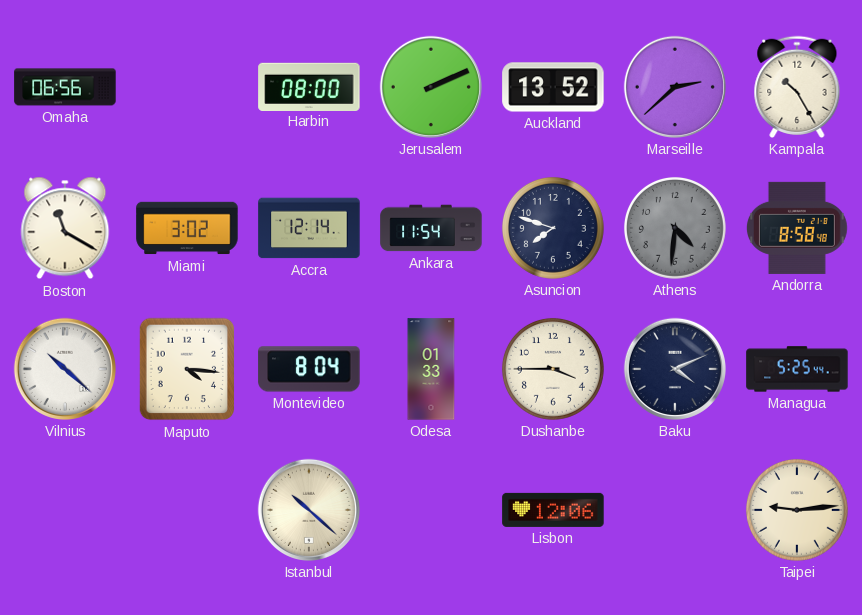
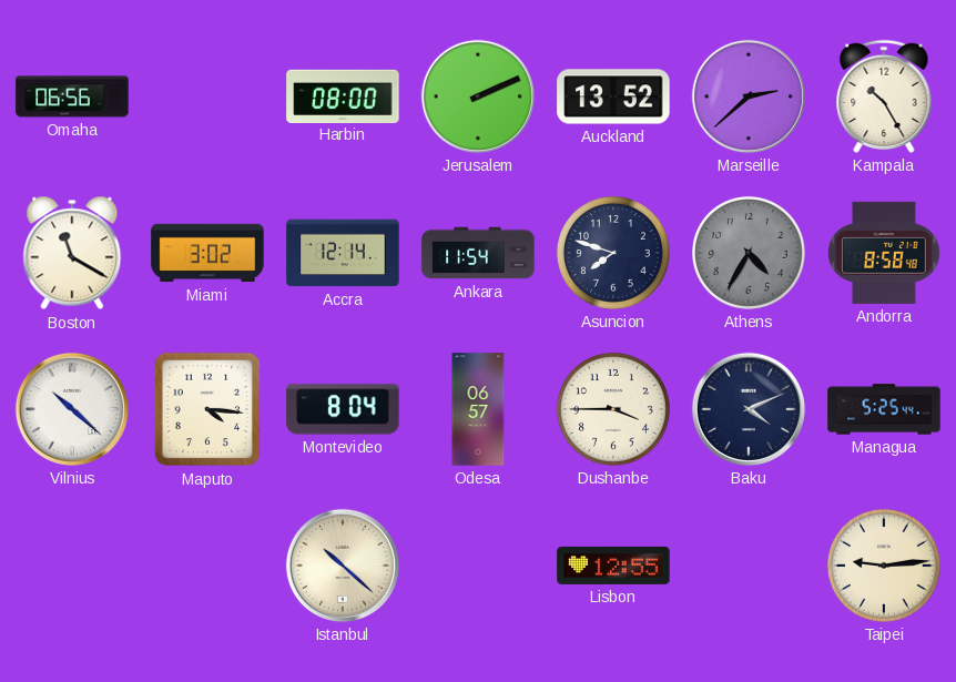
Athens: 4:31 -> 4:35
Odesa: 01:33 -> 06:57
Lisbon: 12:06 -> 12:55
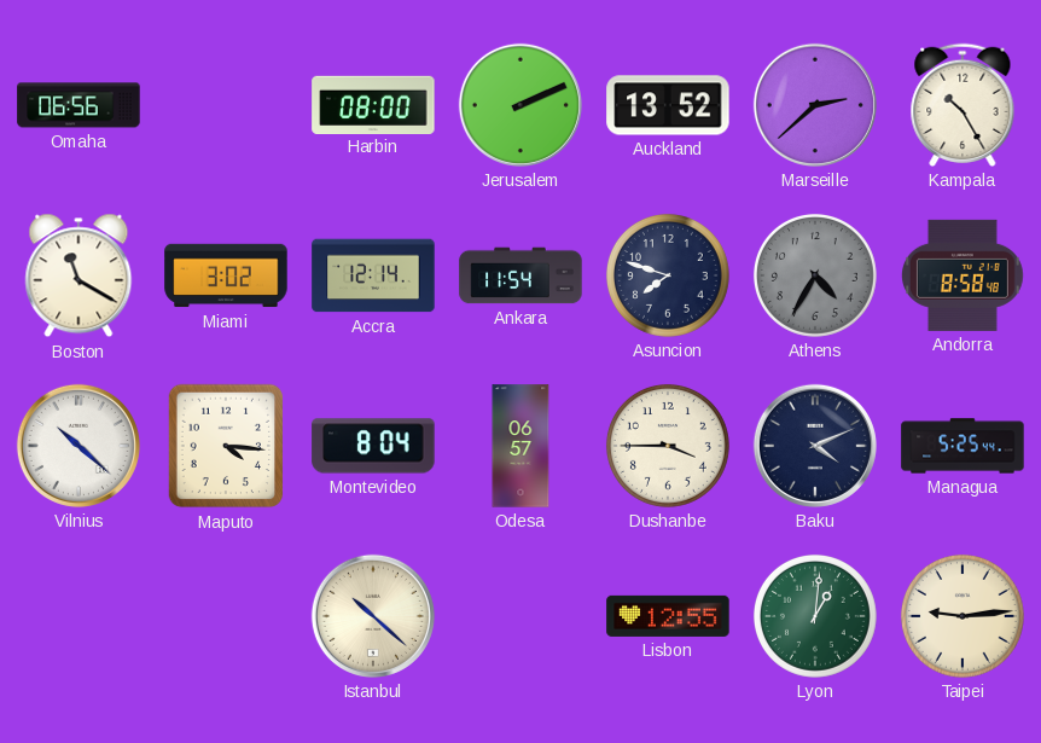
Lyon: none -> 1:01
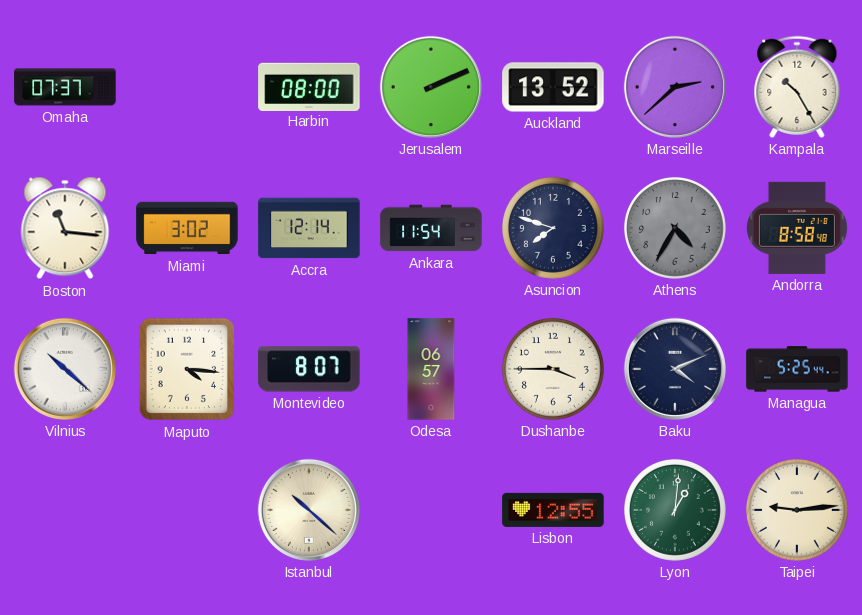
Omaha: 06:56 -> 07:37
Boston: 11:20 -> 11:16
Montevideo: 8:04 -> 8:07
